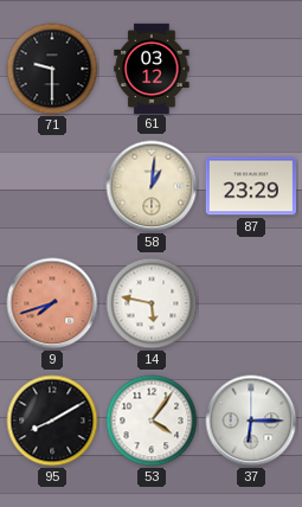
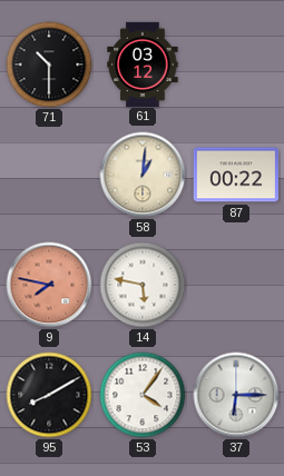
71: 9:30 -> 10:30
87: 23:29 -> 00:22
9: 7:42 -> 7:47
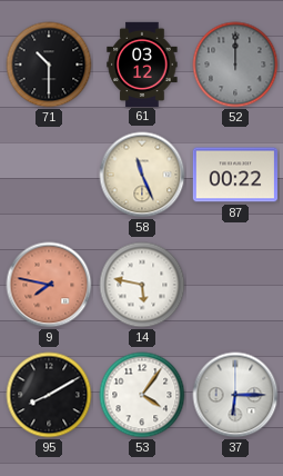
52: none -> 12:00
58: 1:01 -> 11:26
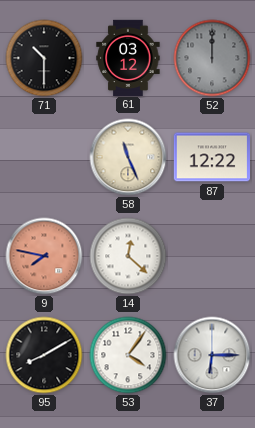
87: 00:22 -> 12:22
14: 5:47 -> 12:22
